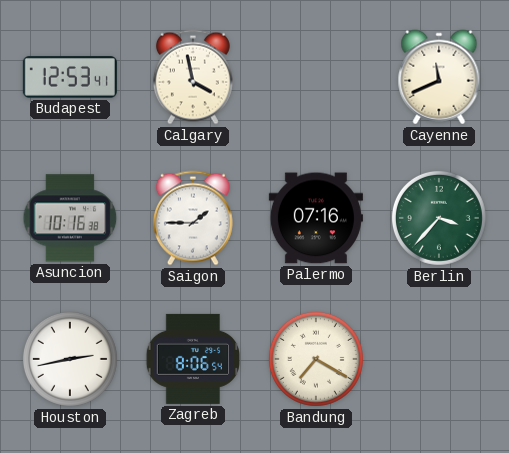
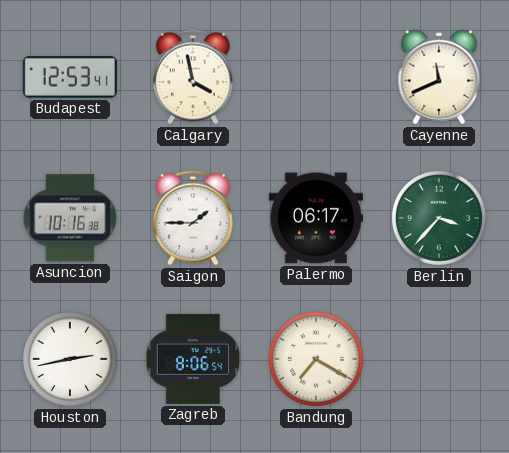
Palermo: 07:16 -> 06:17
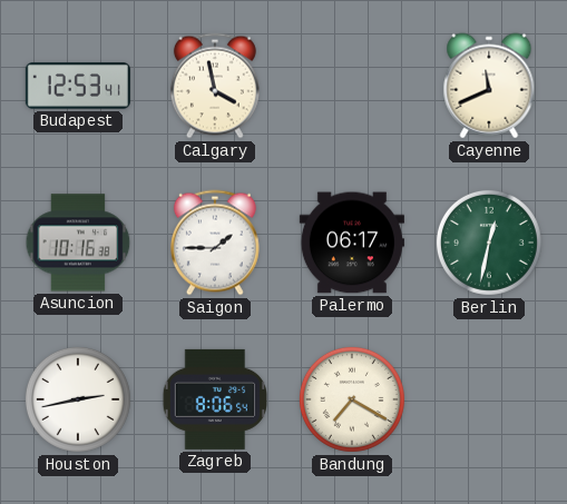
Berlin: 3:37 -> 12:32
